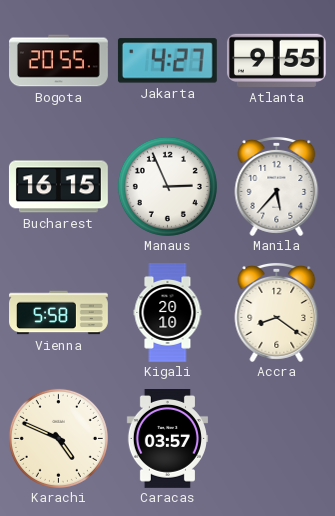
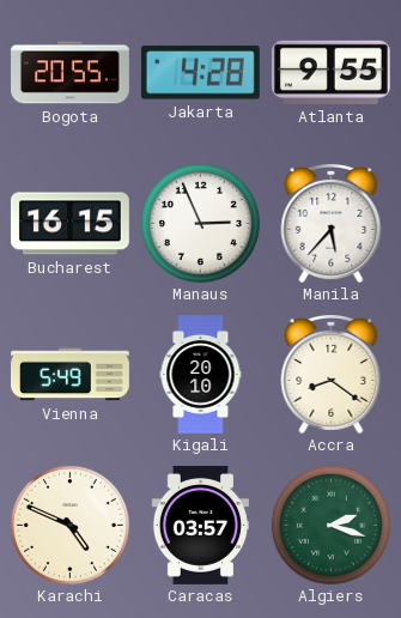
Jakarta: 4:27 -> 4:28
Vienna: 5:58 -> 5:49
Algiers: none -> 2:18
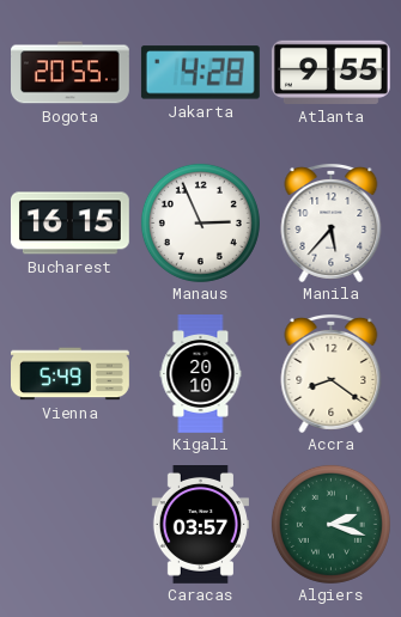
Karachi: 4:49 -> none
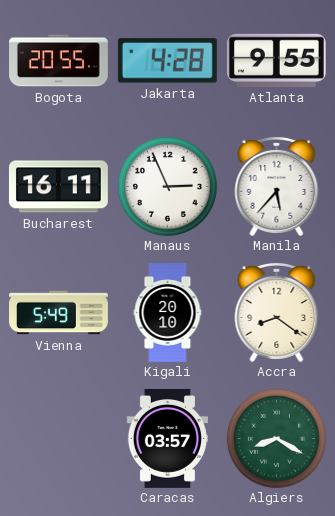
Bucharest: 16:15 -> 16:11
Algiers: 2:18 -> 8:20
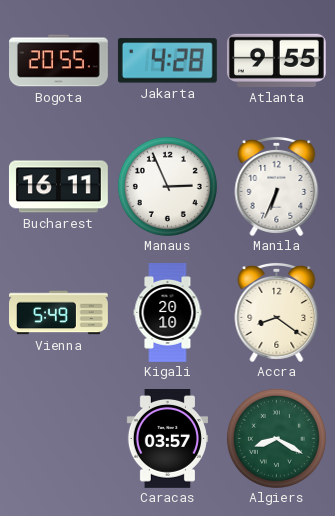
Manila: 5:37 -> 6:34
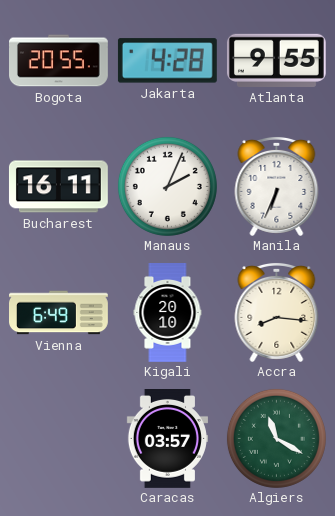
Manaus: 2:56 -> 2:04
Vienna: 5:49 -> 6:49
Accra: 8:21 -> 8:16
Algiers: 8:20 -> 11:20
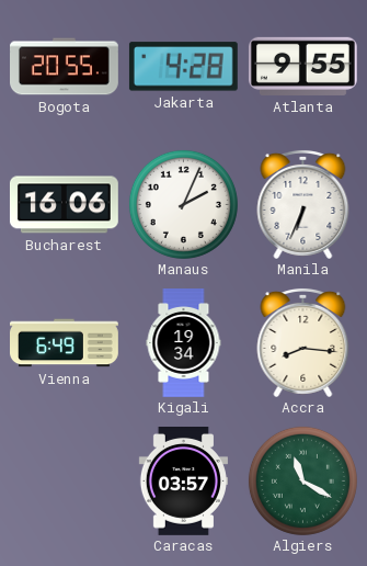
Bucharest: 16:11 -> 16:06
Kigali: 20:10 -> 19:34
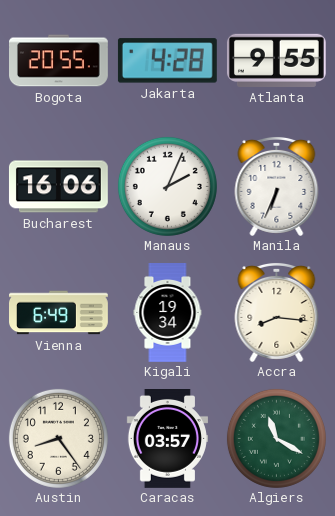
Austin: none -> 8:24
